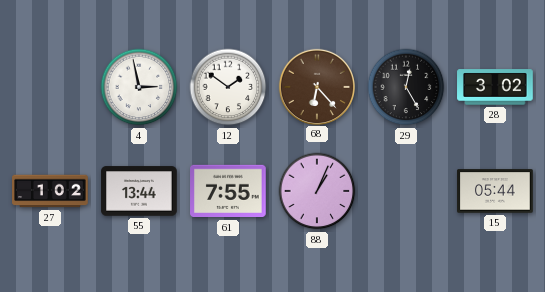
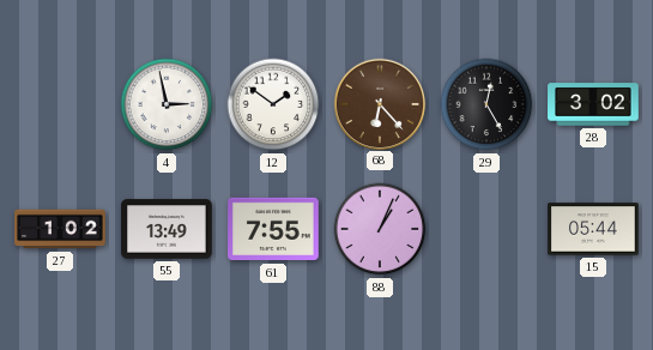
55: 13:44 -> 13:49
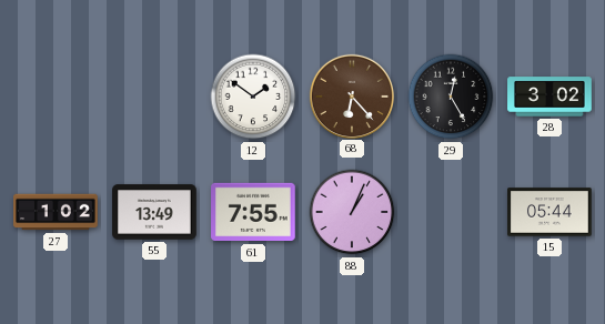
4: 2:58 -> none
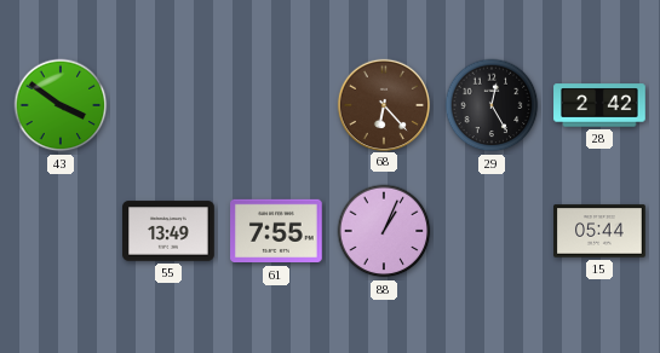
43: none -> 3:51
12: 1:51 -> none
28: 3:02 -> 2:42
27: 1:02 -> none
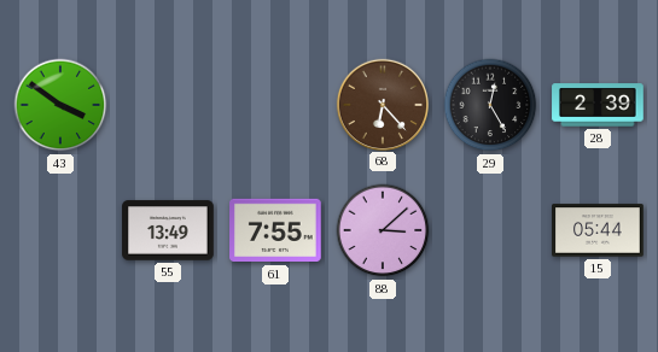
28: 2:42 -> 2:39
88: 1:04 -> 3:08
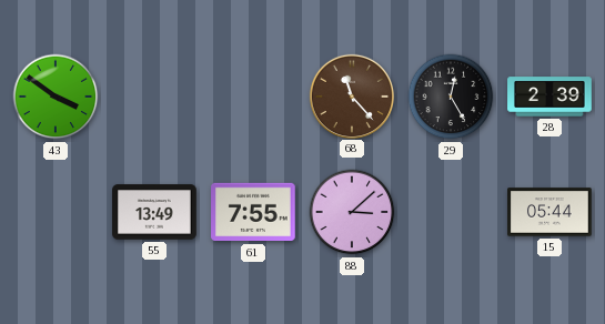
68: 6:23 -> 11:23
